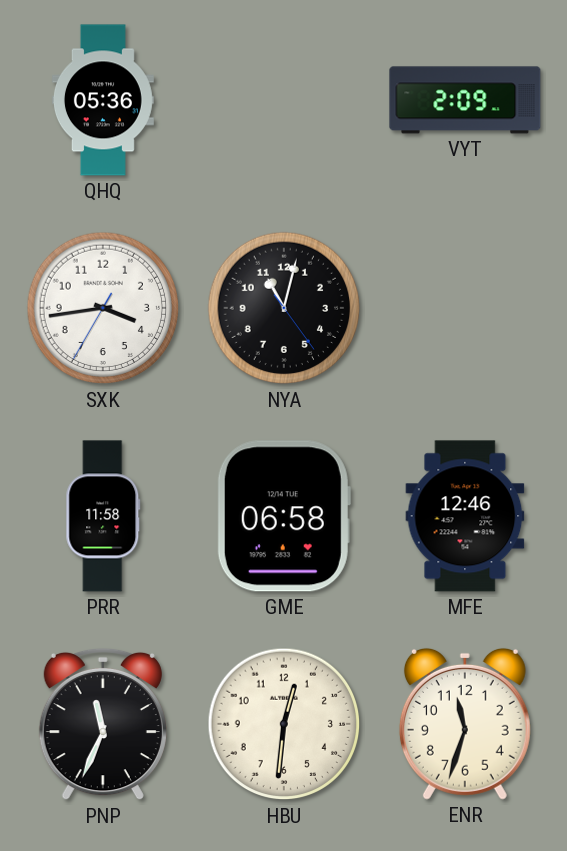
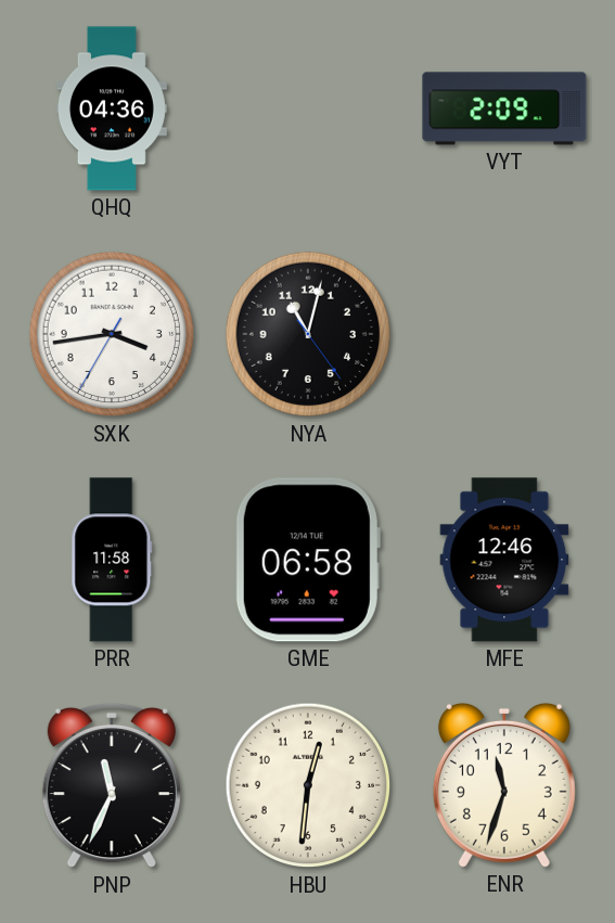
QHQ: 05:36 -> 04:36
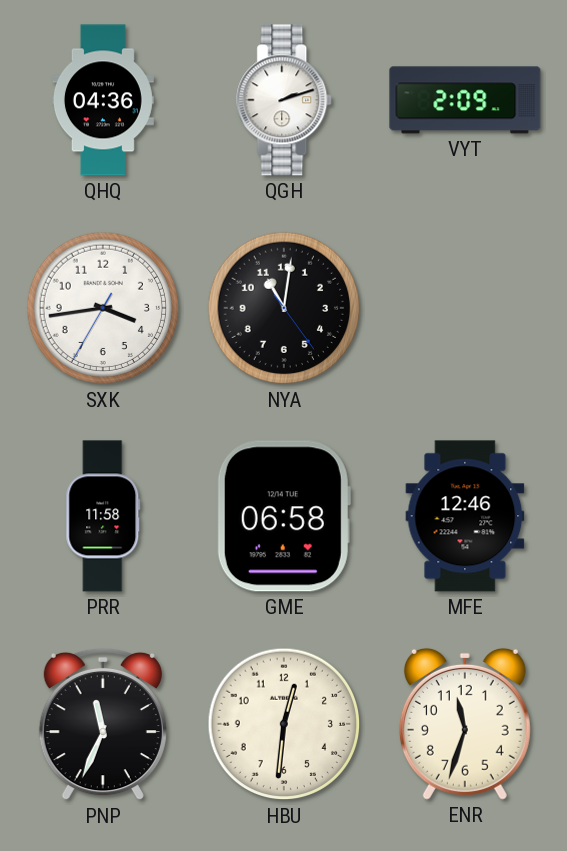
QGH: none -> 2:12
NYA: 11:02 -> 11:01
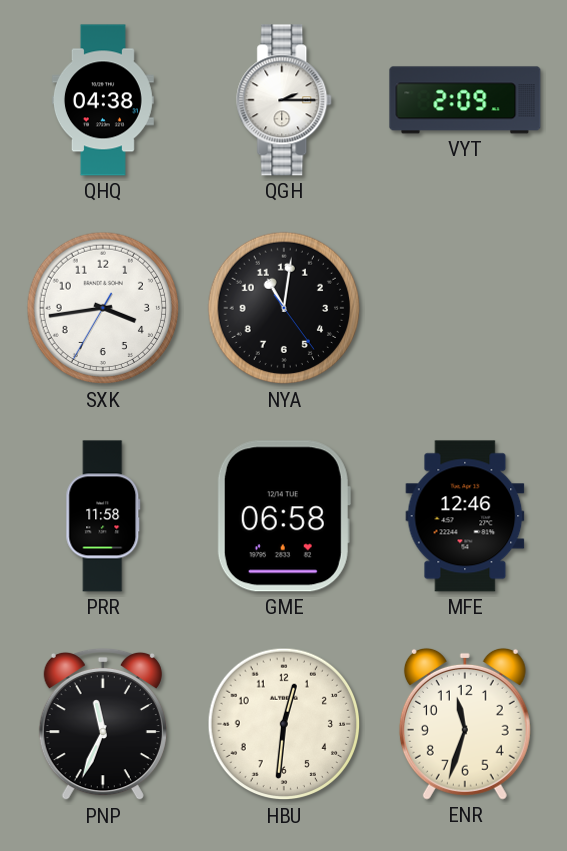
QHQ: 04:36 -> 04:38
QGH: 2:12 -> 2:15
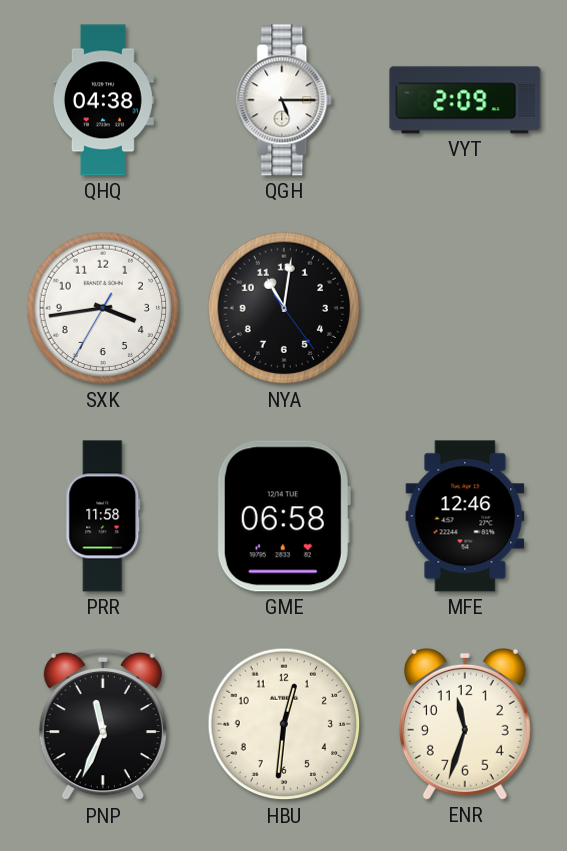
QGH: 2:15 -> 5:15
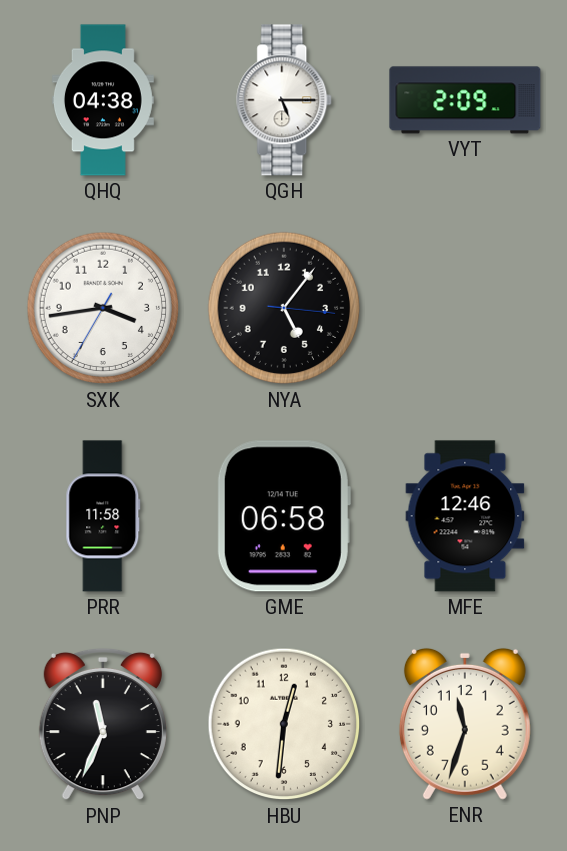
NYA: 11:01 -> 5:06
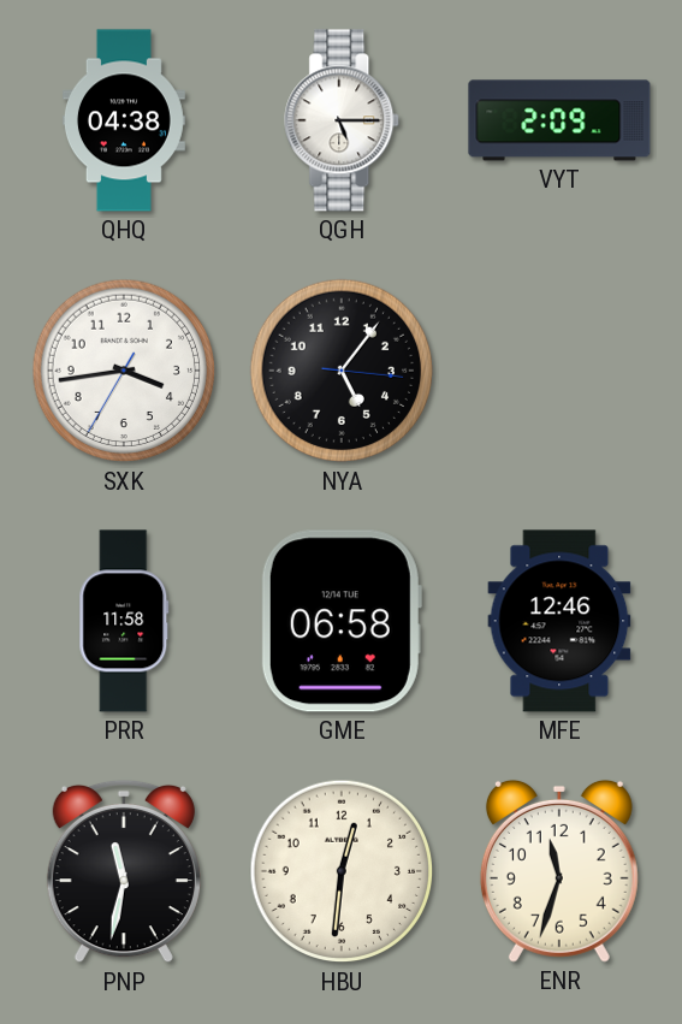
PNP: 11:34 -> 11:32
